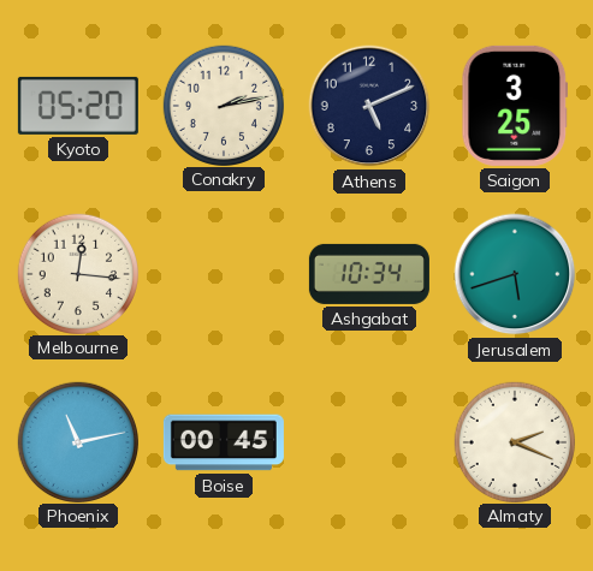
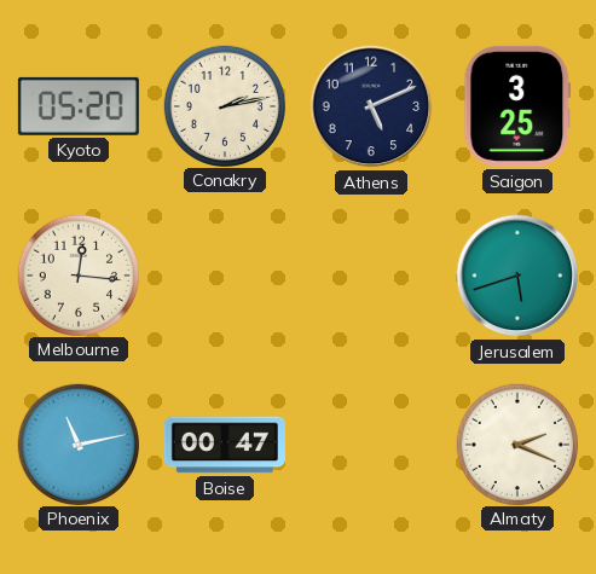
Ashgabat: 10:34 -> none
Boise: 00:45 -> 00:47
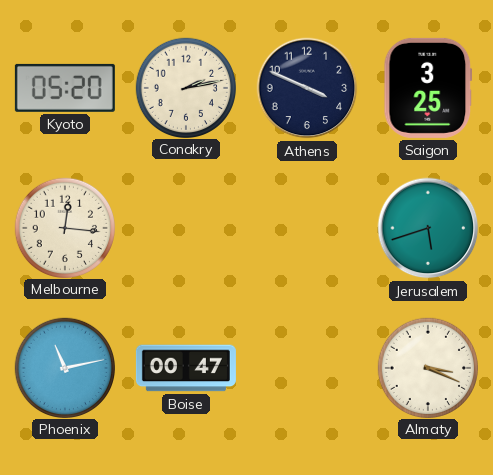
Athens: 5:11 -> 3:49
Almaty: 2:19 -> 3:19
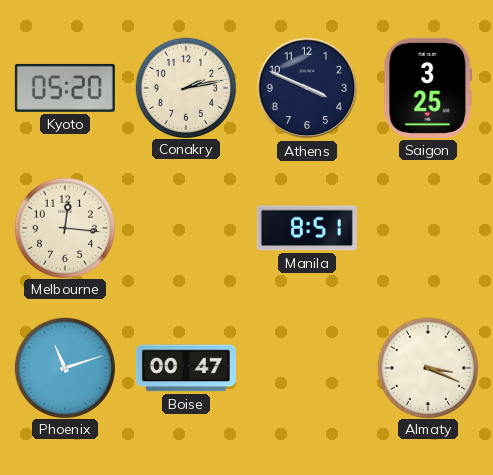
Manila: none -> 8:51
Jerusalem: 5:42 -> none
Phoenix: 11:13 -> 11:12
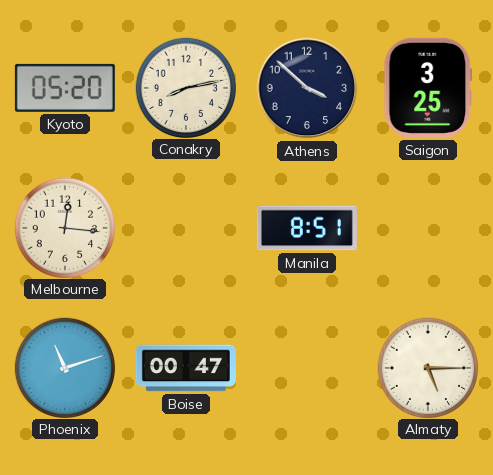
Conakry: 2:13 -> 8:13
Athens: 3:49 -> 3:52
Almaty: 3:19 -> 5:15
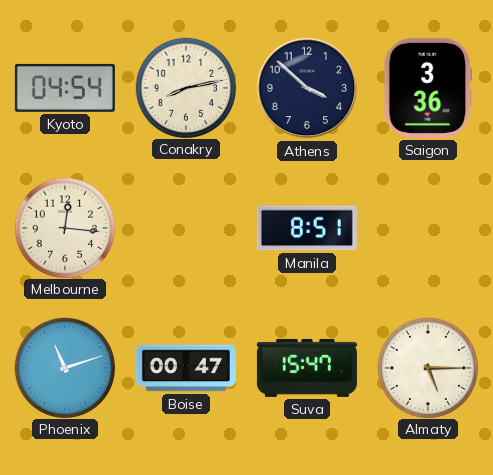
Kyoto: 05:20 -> 04:54
Saigon: 3:25 -> 3:36
Suva: none -> 15:47
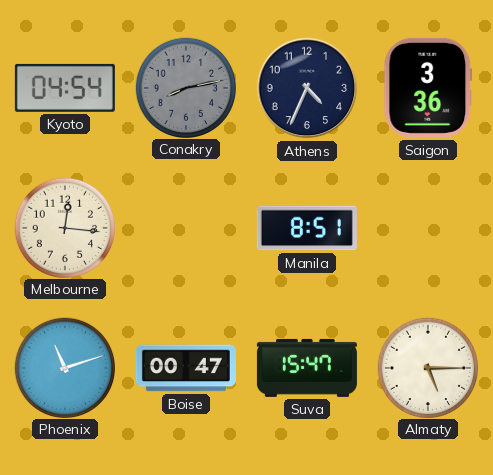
Conakry dial: cream -> grey
Athens: 3:52 -> 4:34
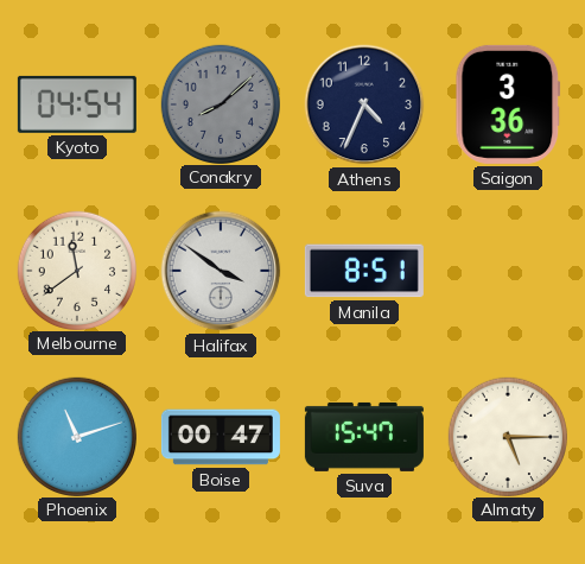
Conakry: 8:13 -> 8:08
Melbourne: 12:16 -> 11:39
Halifax: none -> 3:51
